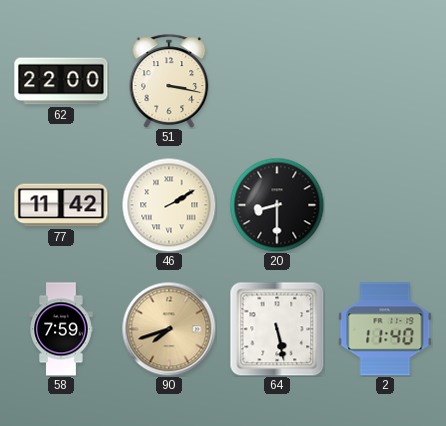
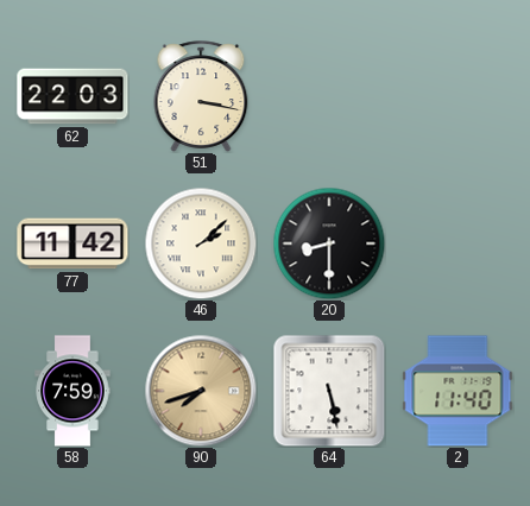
62: 22:00 -> 22:03
46: 2:10 -> 2:08
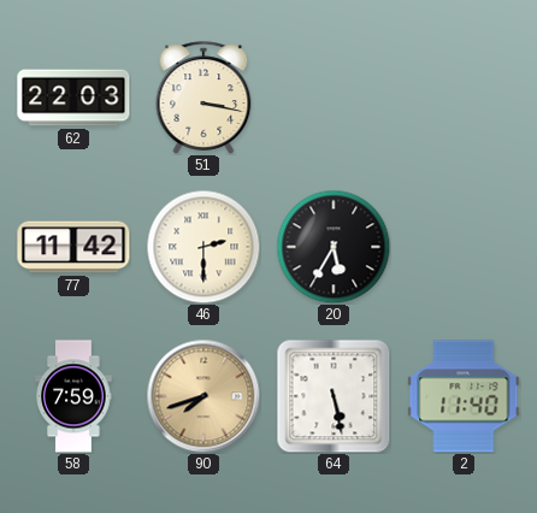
46: 2:08 -> 2:30
20: 8:30 -> 5:35
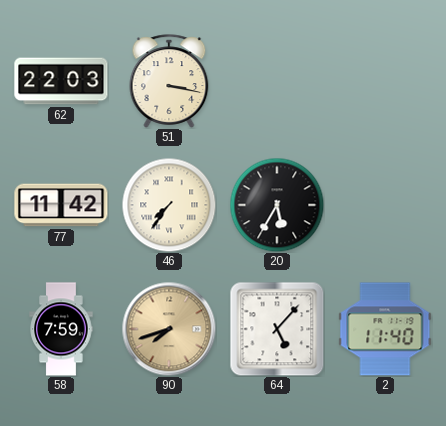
46: 2:30 -> 7:36
64: 5:28 -> 5:07
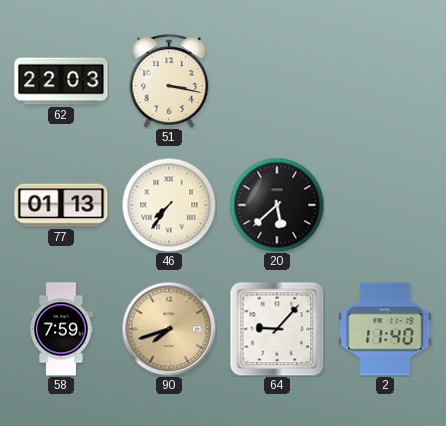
77: 11:42 -> 01:13
20: 5:35 -> 5:38
64: 5:07 -> 9:07
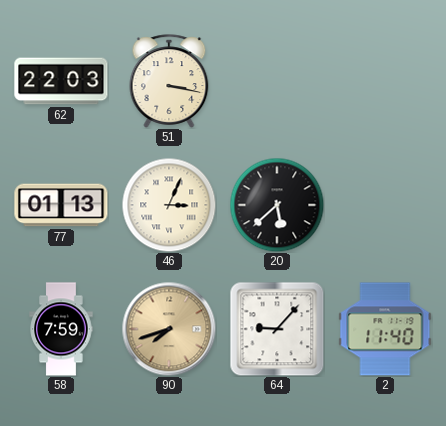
46: 7:36 -> 3:04
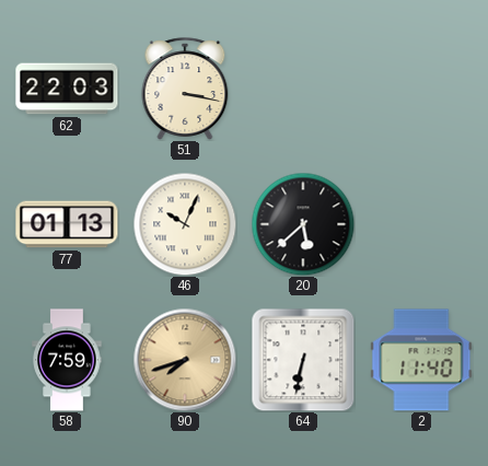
46: 3:04 -> 10:04
64: 9:07 -> 6:32
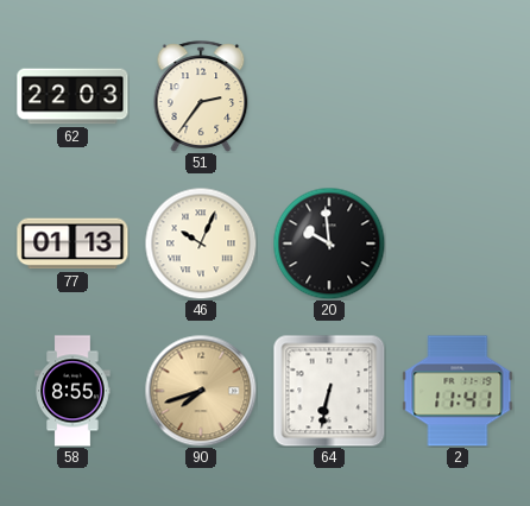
51: 3:17 -> 2:36
20: 5:38 -> 9:59
58: 7:59 -> 8:55
2: 11:40 -> 11:41
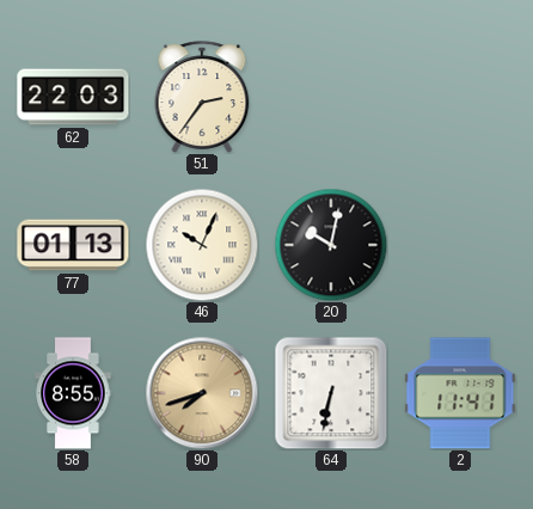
20: 9:59 -> 10:02
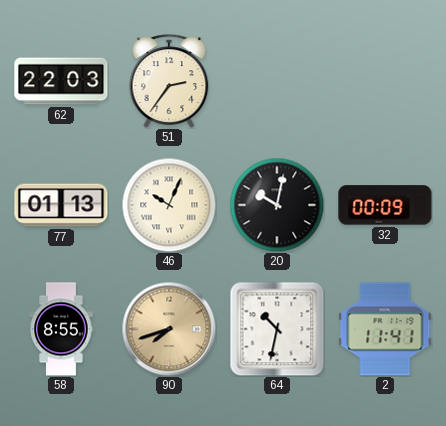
32: none -> 00:09
64: 6:32 -> 10:32
